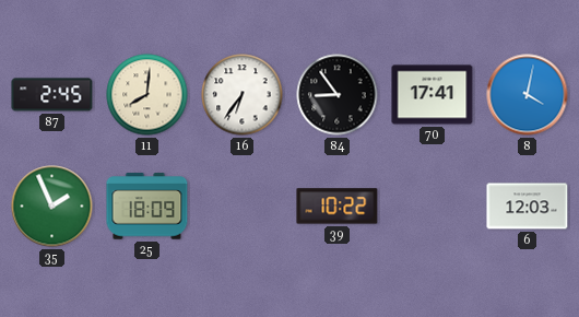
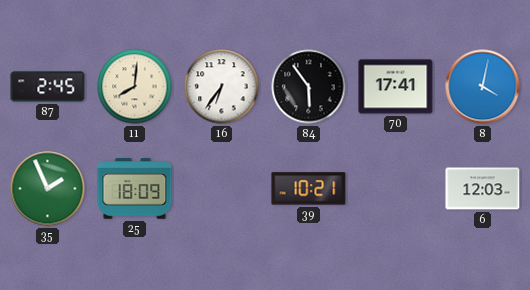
84: 8:54 -> 5:54
39: 10:22 -> 10:21
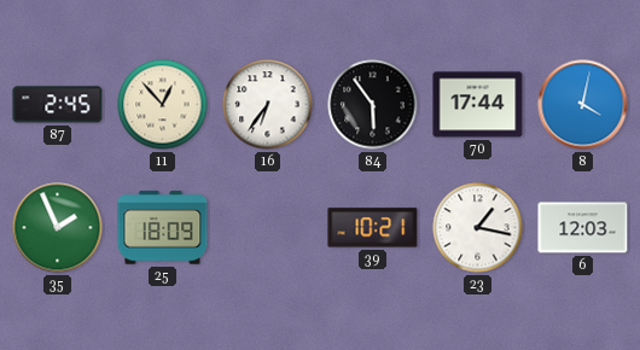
11: 8:01 -> 12:53
70: 17:41 -> 17:44
23: none -> 1:17
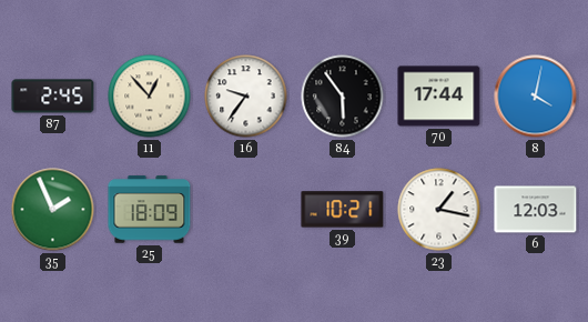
16: 6:36 -> 9:36
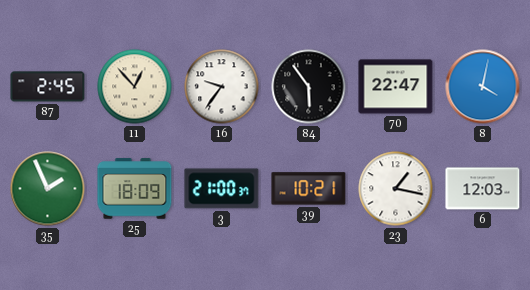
70: 17:44 -> 22:47
3: none -> 21:00
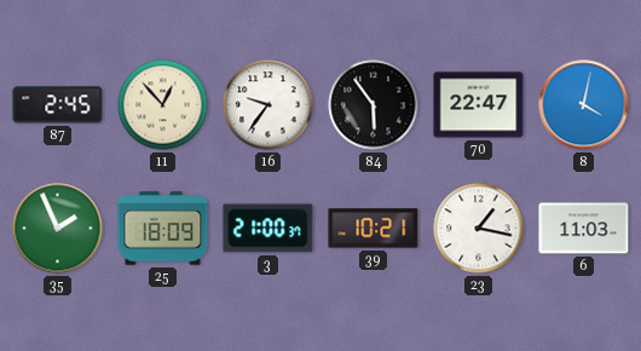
6: 12:03 -> 11:03
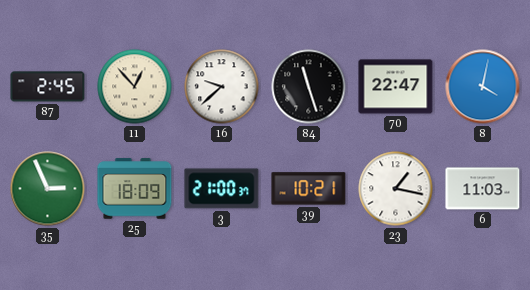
16: 9:36 -> 9:38
84: 5:54 -> 11:27
35: 1:56 -> 2:56
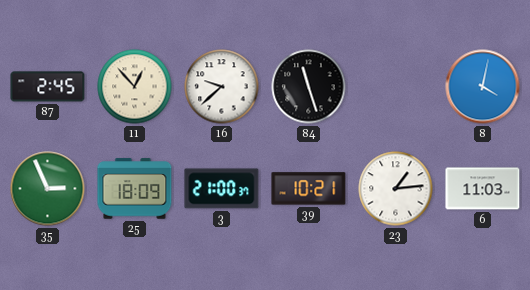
70: 22:47 -> none
23: 1:17 -> 1:14
